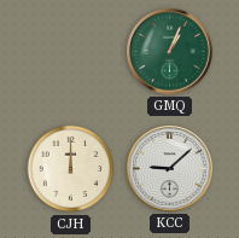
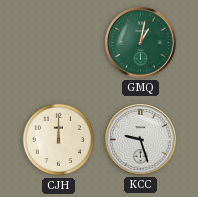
GMQ: 1:04 -> 1:02
KCC: 9:08 -> 9:27
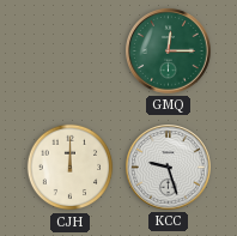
GMQ: 1:02 -> 12:15
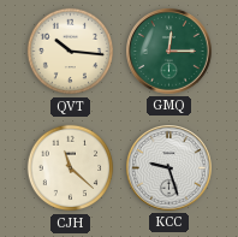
QVT: none -> 10:16
CJH: 12:00 -> 11:22
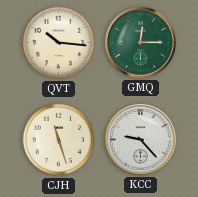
CJH: 11:22 -> 11:27
KCC: 9:27 -> 9:23
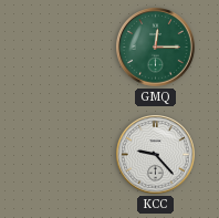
QVT: 10:16 -> none
CJH: 11:27 -> none
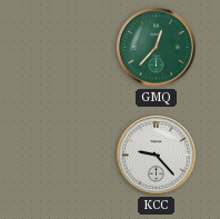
GMQ: 12:15 -> 12:37
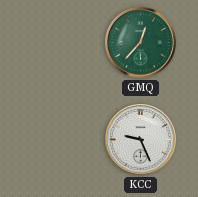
KCC: 9:23 -> 9:26
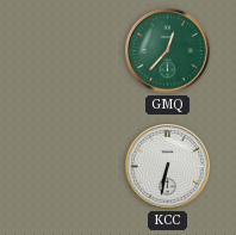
KCC: 9:26 -> 6:32
